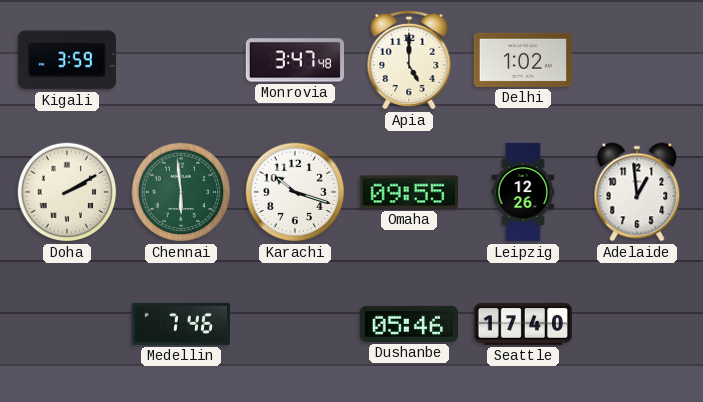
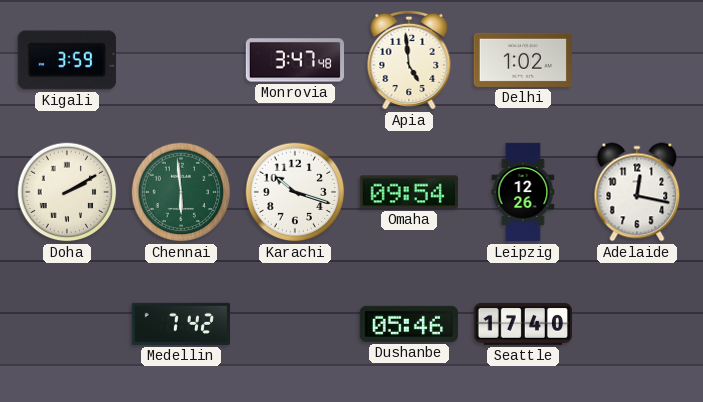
Apia: 5:00 -> 4:59
Omaha: 09:55 -> 09:54
Adelaide: 12:59 -> 12:17
Medellin: 7:46 -> 7:42
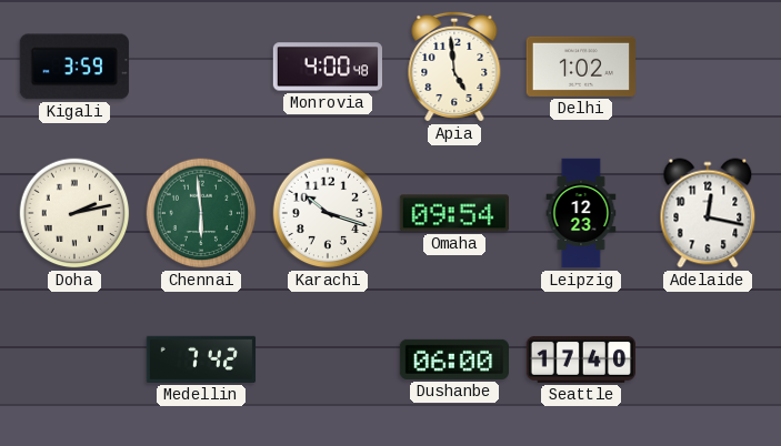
Monrovia: 3:47 -> 4:00
Doha: 2:10 -> 2:13
Leipzig: 12:26 -> 12:23
Dushanbe: 05:46 -> 06:00
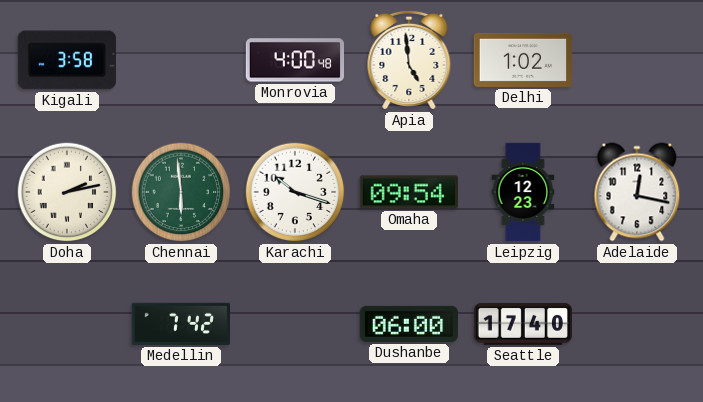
Kigali: 3:59 -> 3:58
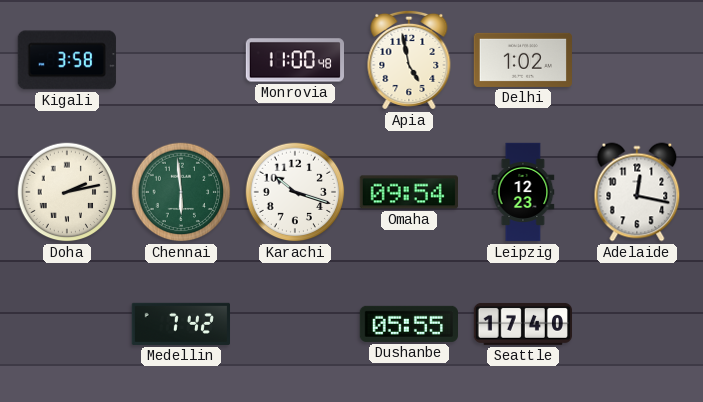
Monrovia: 4:00 -> 11:00
Apia: 4:59 -> 4:58
Dushanbe: 06:00 -> 05:55
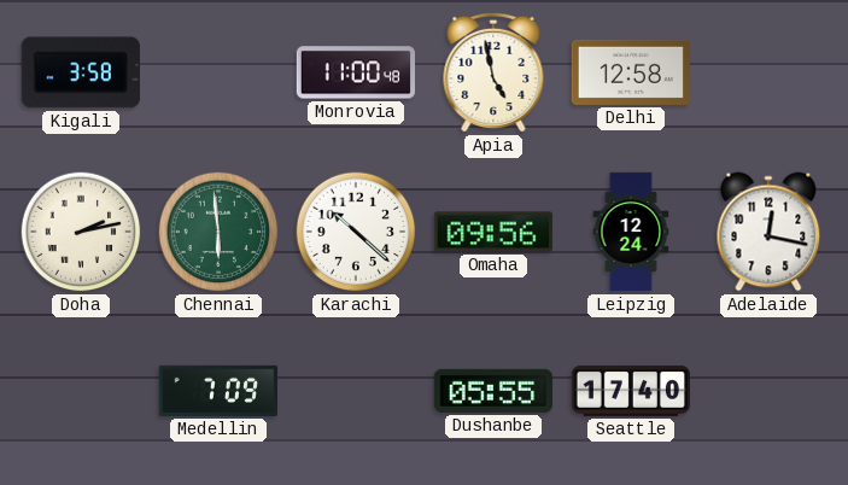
Delhi: 1:02 -> 12:58
Karachi: 10:18 -> 10:22
Omaha: 09:54 -> 09:56
Leipzig: 12:23 -> 12:24
Medellin: 7:42 -> 7:09
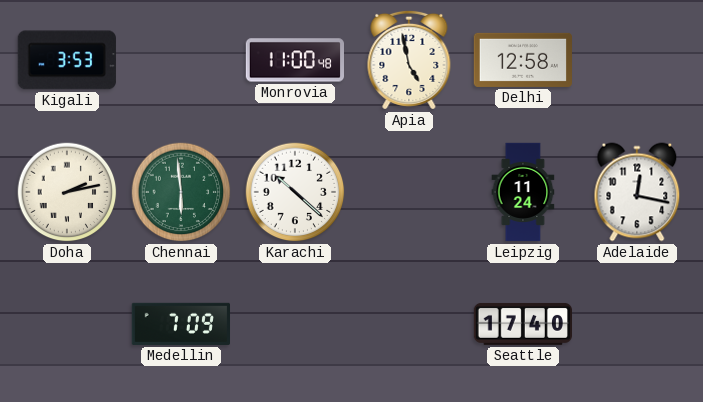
Kigali: 3:58 -> 3:53
Omaha: 09:56 -> none
Leipzig: 12:24 -> 11:24
Dushanbe: 05:55 -> none
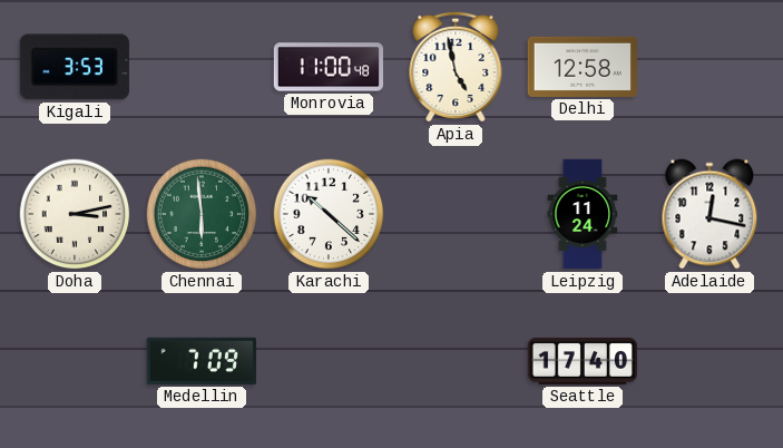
Doha: 2:13 -> 3:13
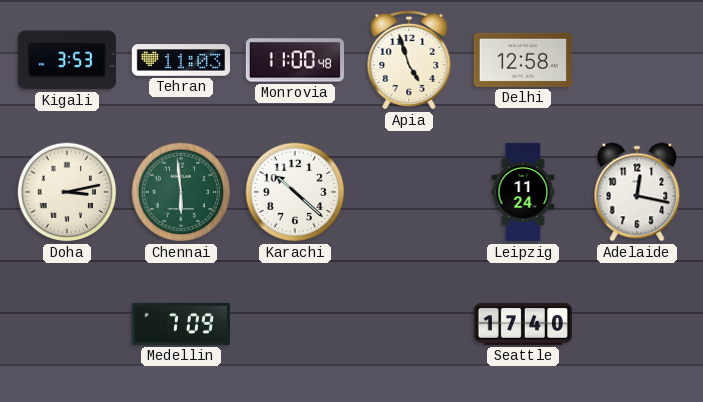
Tehran: none -> 11:03
Apia: 4:58 -> 4:57
